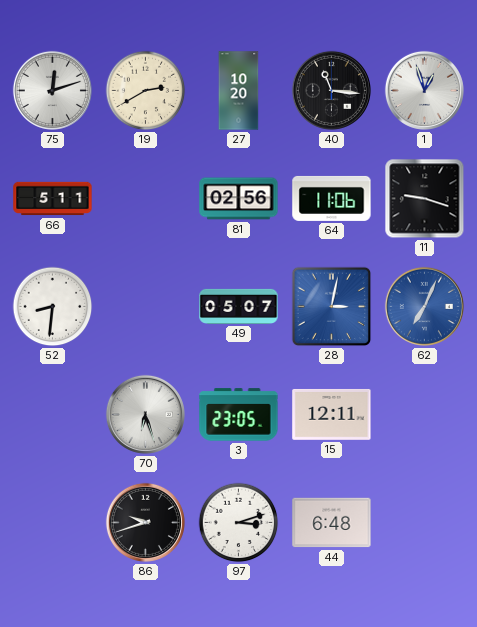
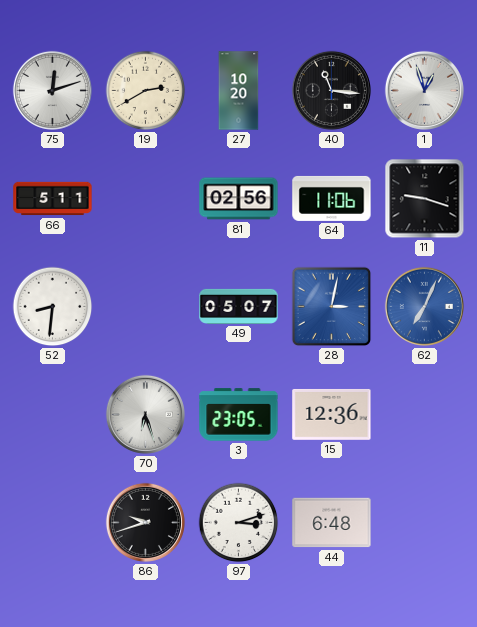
15: 12:11 -> 12:36
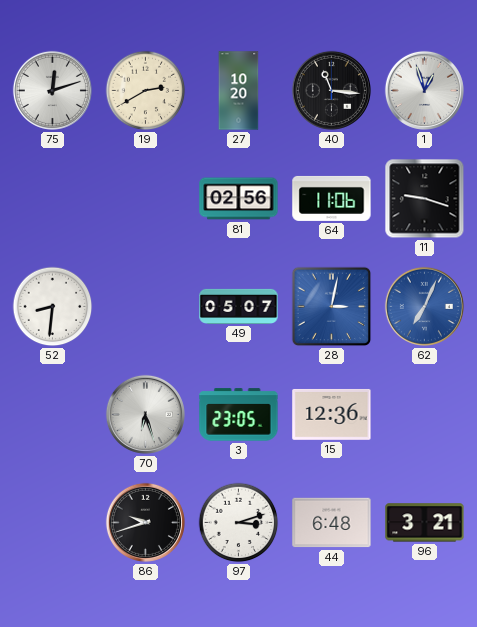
66: 5:11 -> none
96: none -> 3:21
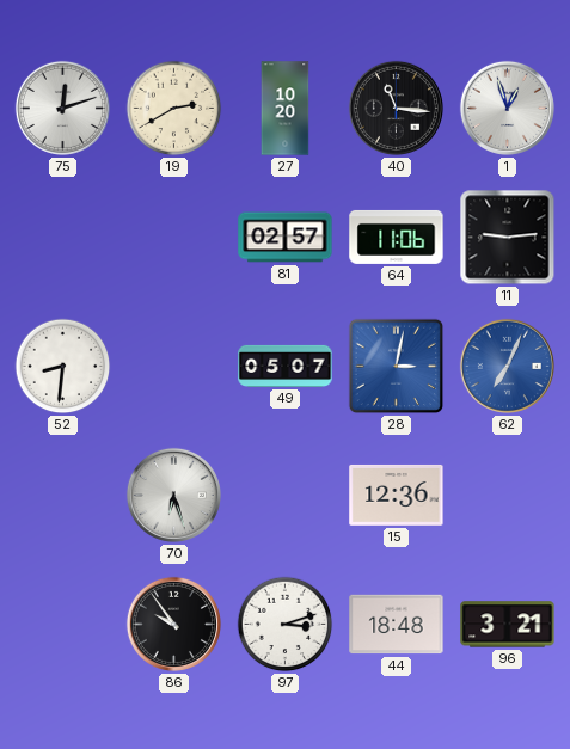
81: 02:56 -> 02:57
11: 9:18 -> 9:14
3: 23:05 -> none
86: 9:42 -> 9:54
44: 6:48 -> 18:48
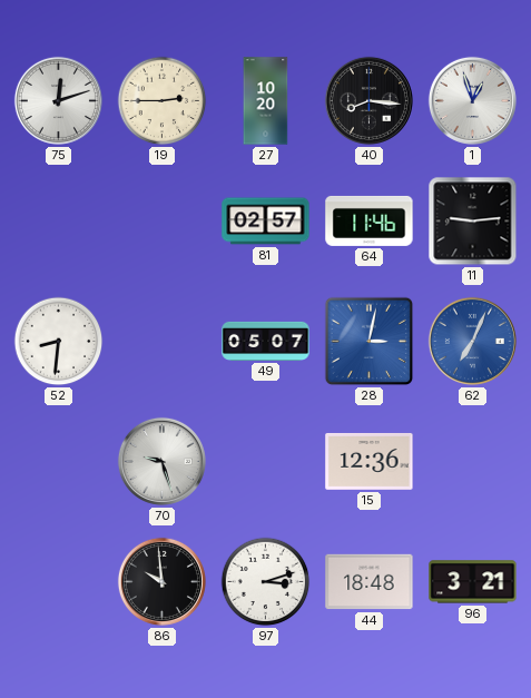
19: 2:40 -> 2:45
40: 11:16 -> 8:16
64: 11:06 -> 11:46
70: 6:27 -> 9:27
86: 9:54 -> 9:59
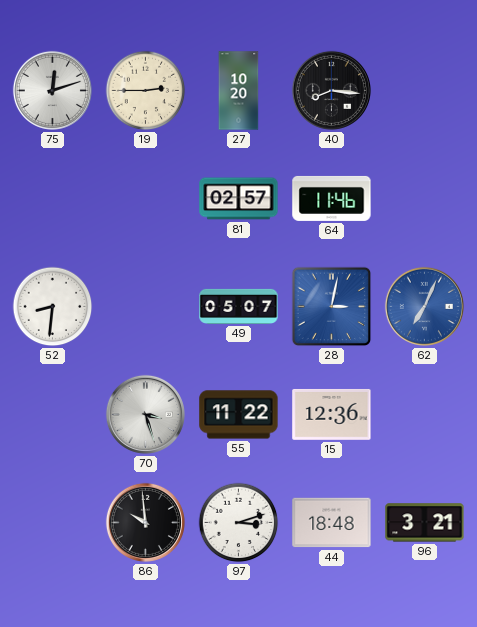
1: 12:57 -> none
11: 9:14 -> none
70: 9:27 -> 3:27
55: none -> 11:22
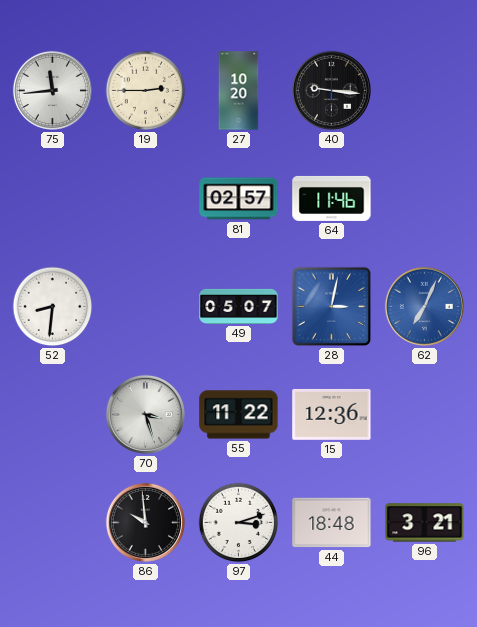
75: 12:12 -> 11:44
40: 8:16 -> 9:16
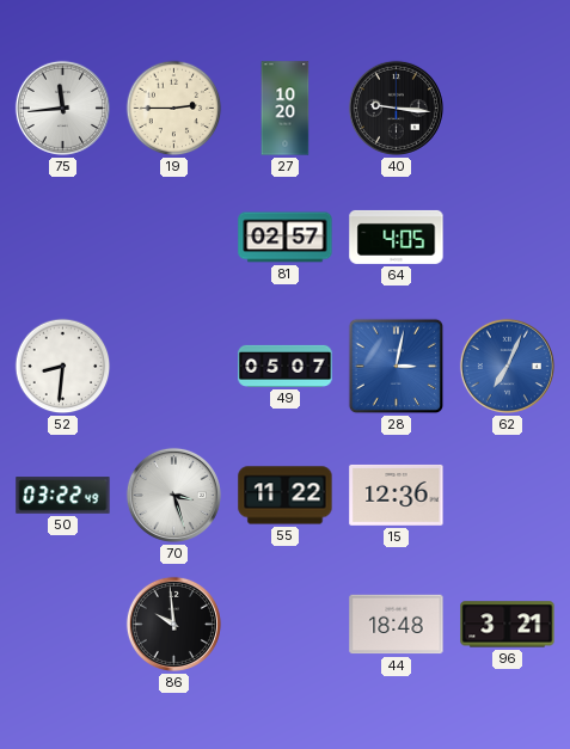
64: 11:46 -> 4:05
50: none -> 03:22
97: 3:12 -> none
